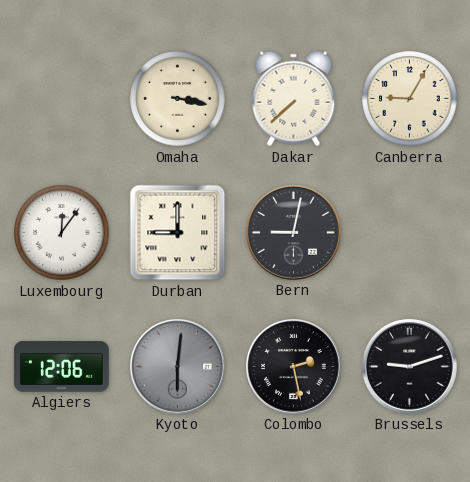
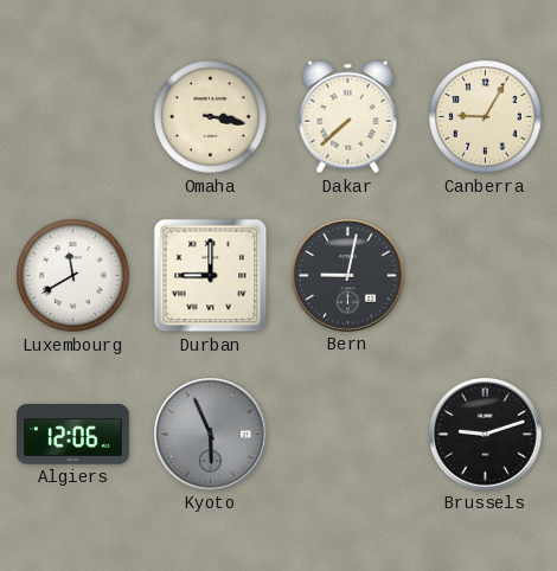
Luxembourg: 12:06 -> 11:40
Kyoto: 6:01 -> 5:56
Colombo: 2:28 -> none
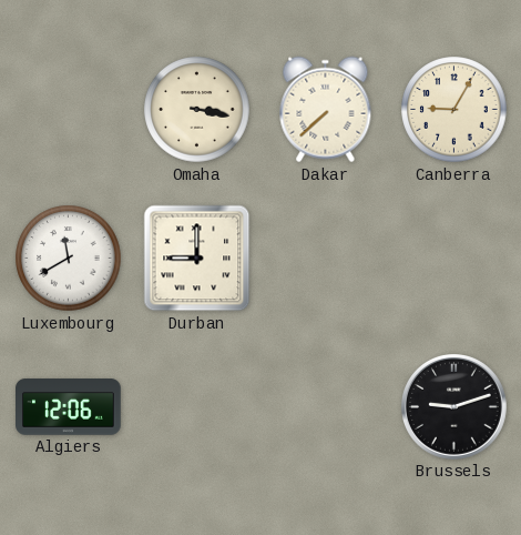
Bern: 9:02 -> none
Kyoto: 5:56 -> none
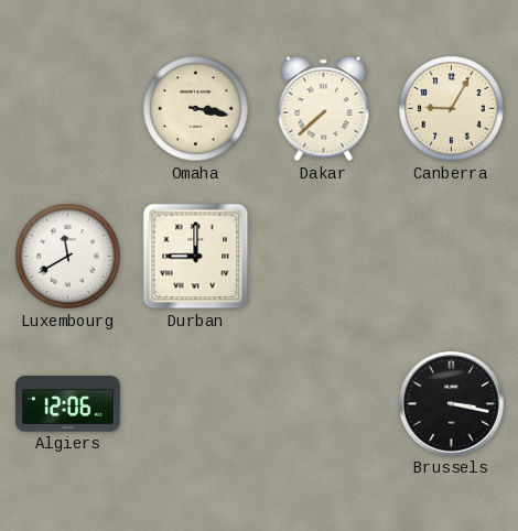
Brussels: 9:12 -> 3:17
